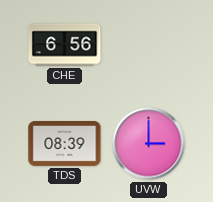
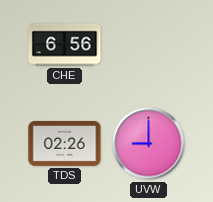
TDS: 08:39 -> 02:26
UVW: 3:00 -> 9:00
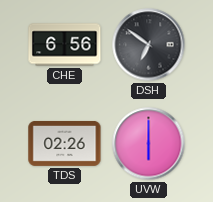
DSH: none -> 6:51
UVW: 9:00 -> 6:00
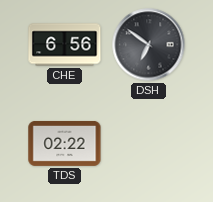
TDS: 02:26 -> 02:22
UVW: 6:00 -> none
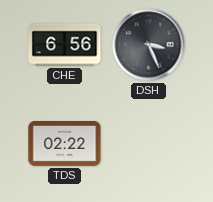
DSH: 6:51 -> 3:26
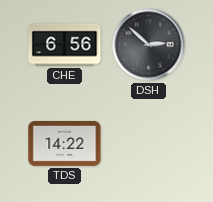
DSH: 3:26 -> 2:52
TDS: 02:22 -> 14:22
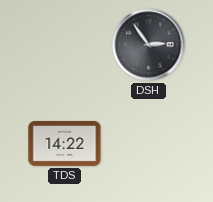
CHE: 6:56 -> none
DSH: 2:52 -> 2:54
